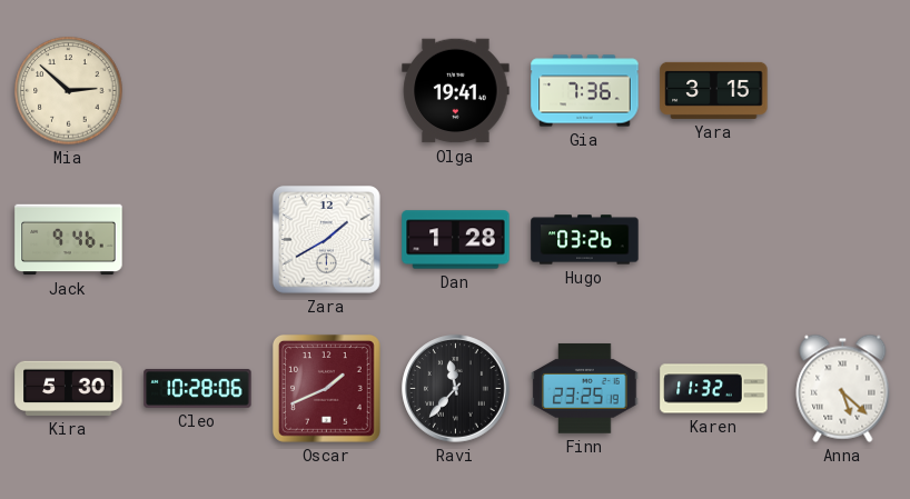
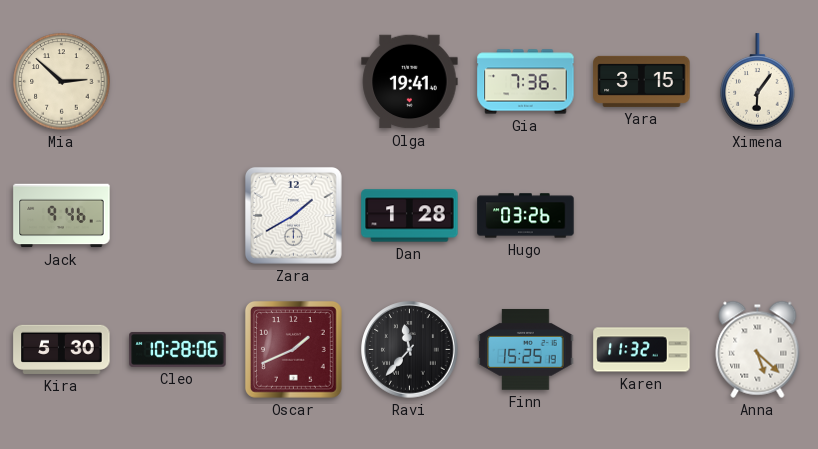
Ximena: none -> 6:06
Finn: 23:25 -> 15:25
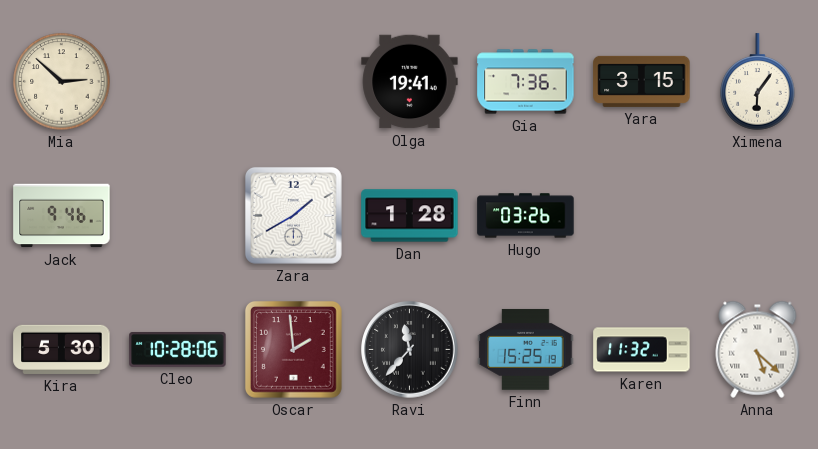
Oscar: 1:41 -> 1:59
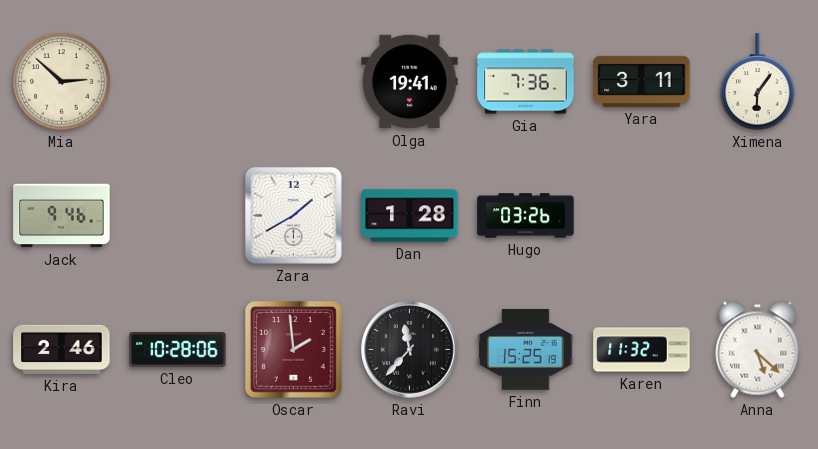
Yara: 3:15 -> 3:11
Kira: 5:30 -> 2:46
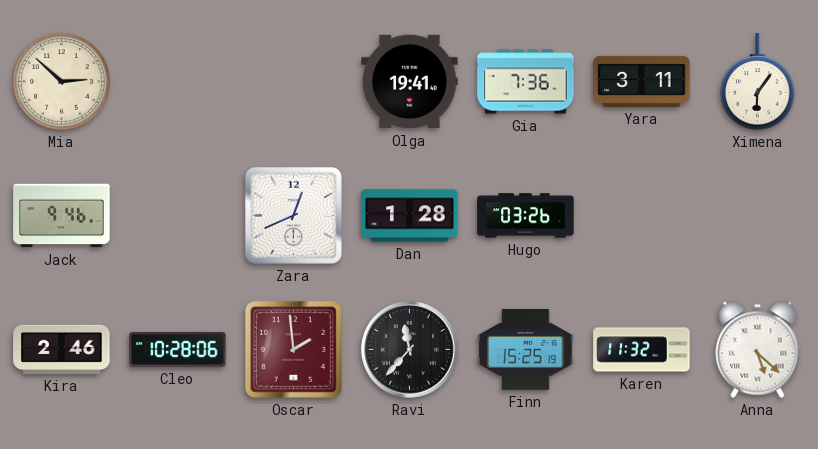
Zara: 1:40 -> 12:41
